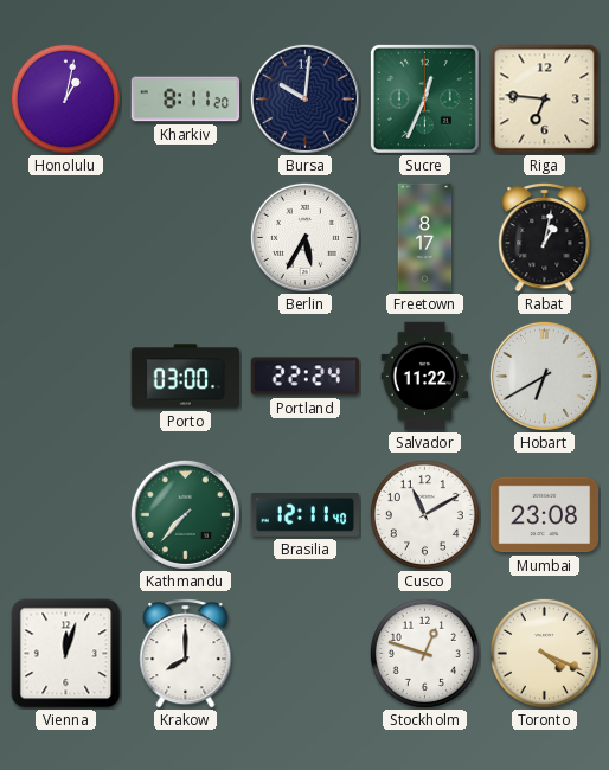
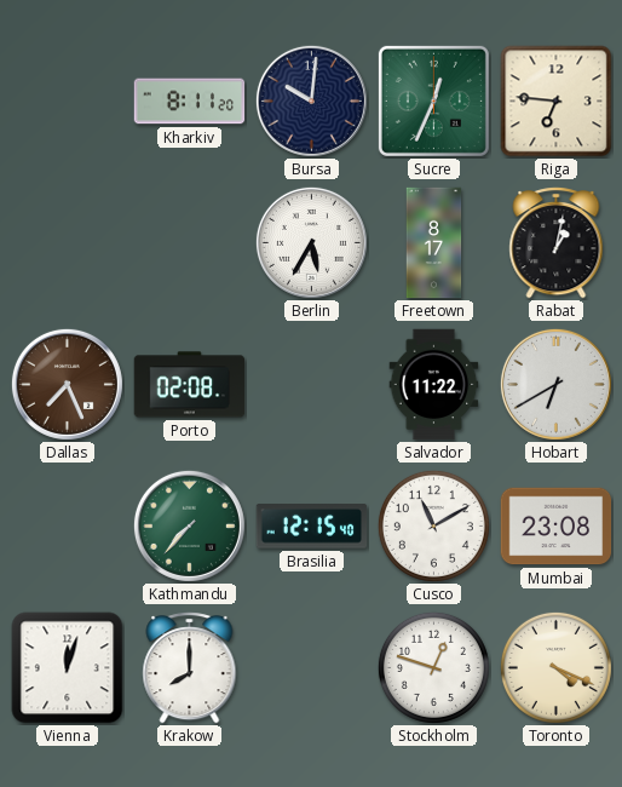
Honolulu: 1:02 -> none
Dallas: none -> 7:26
Porto: 03:00 -> 02:08
Portland: 22:24 -> none
Brasilia: 12:11 -> 12:15
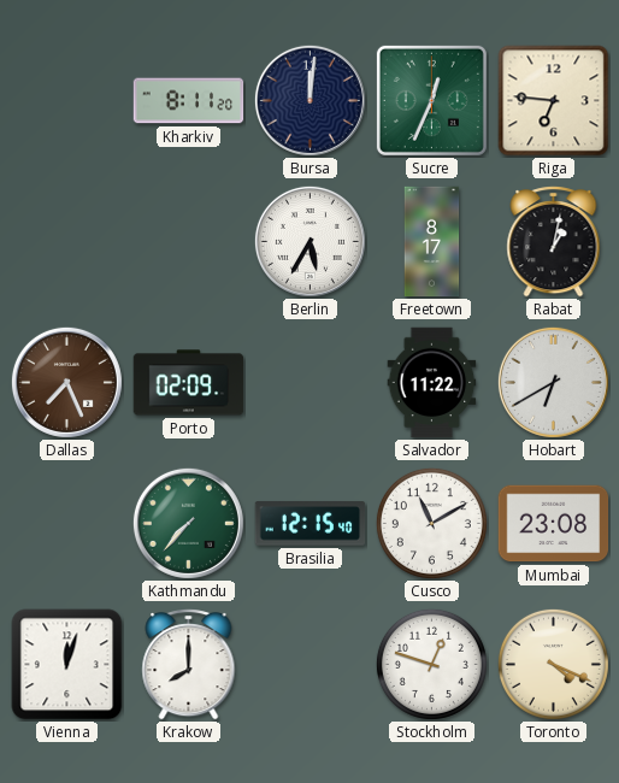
Bursa: 10:01 -> 12:01
Porto: 02:08 -> 02:09
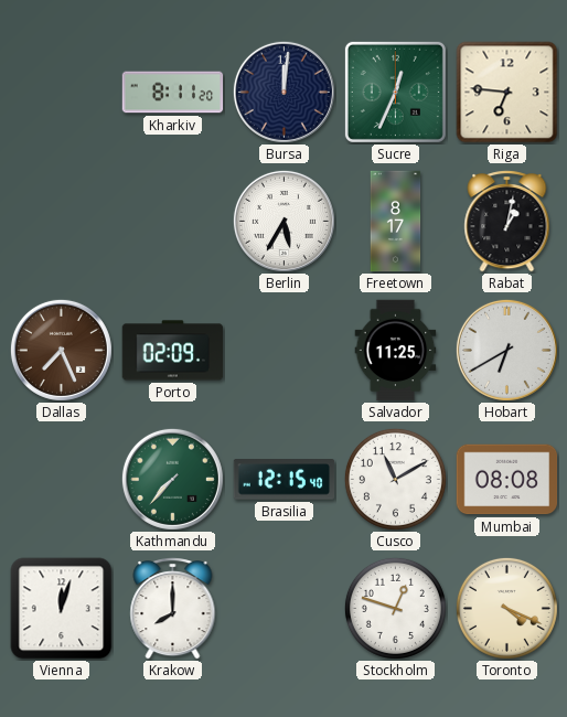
Salvador: 11:22 -> 11:25
Mumbai: 23:08 -> 08:08
